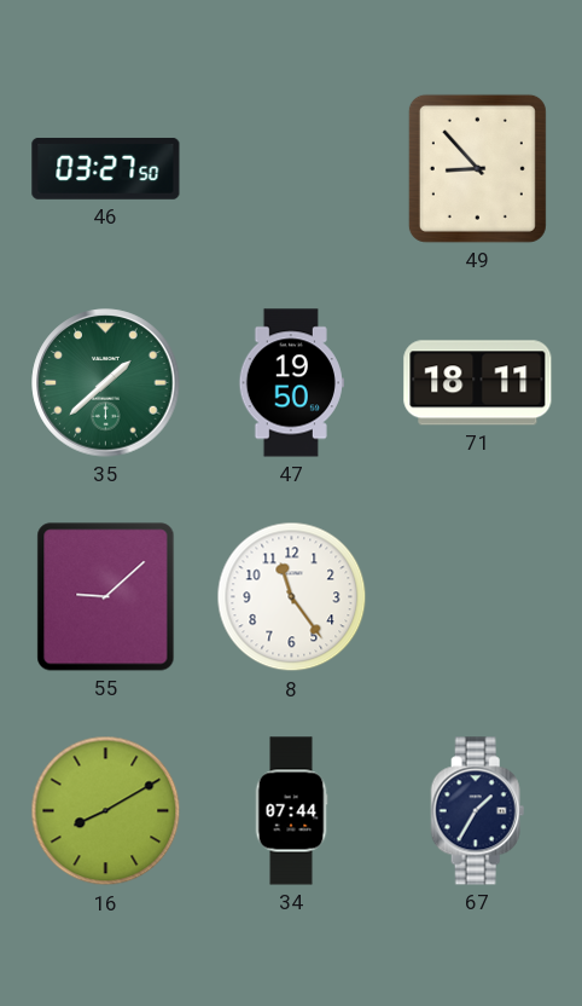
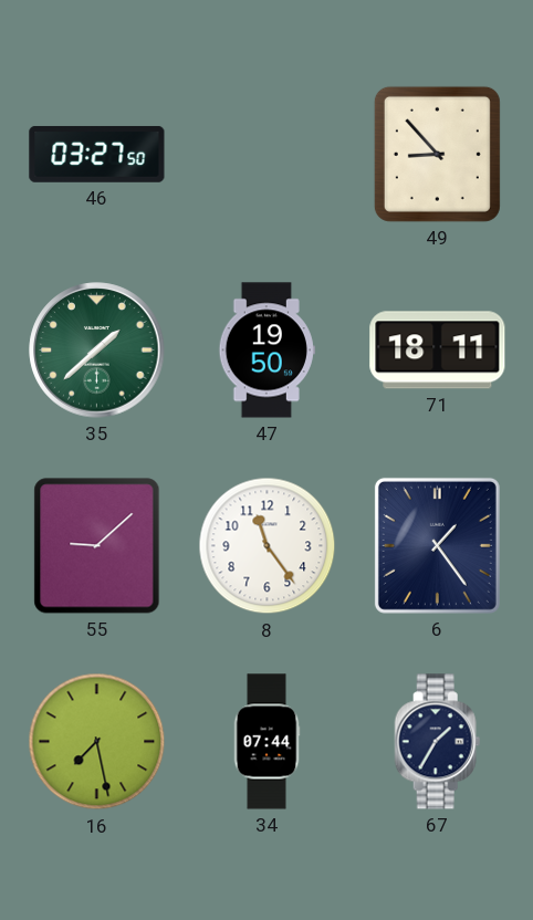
6: none -> 1:24
16: 8:10 -> 7:28
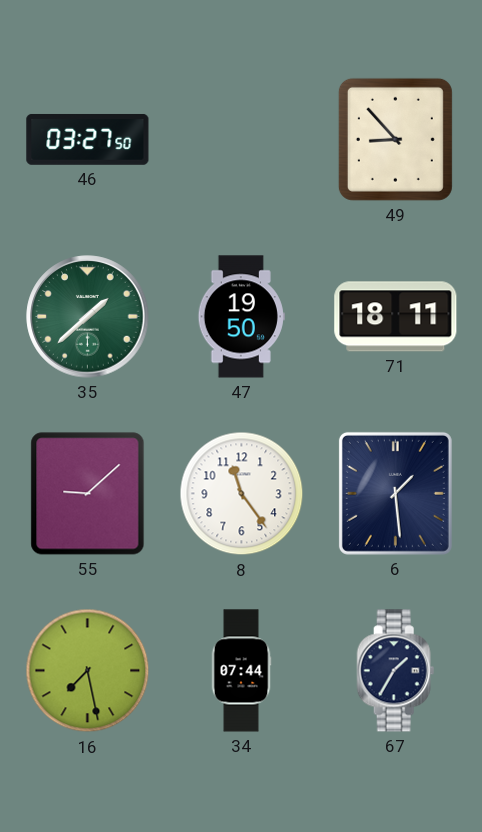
6: 1:24 -> 1:29
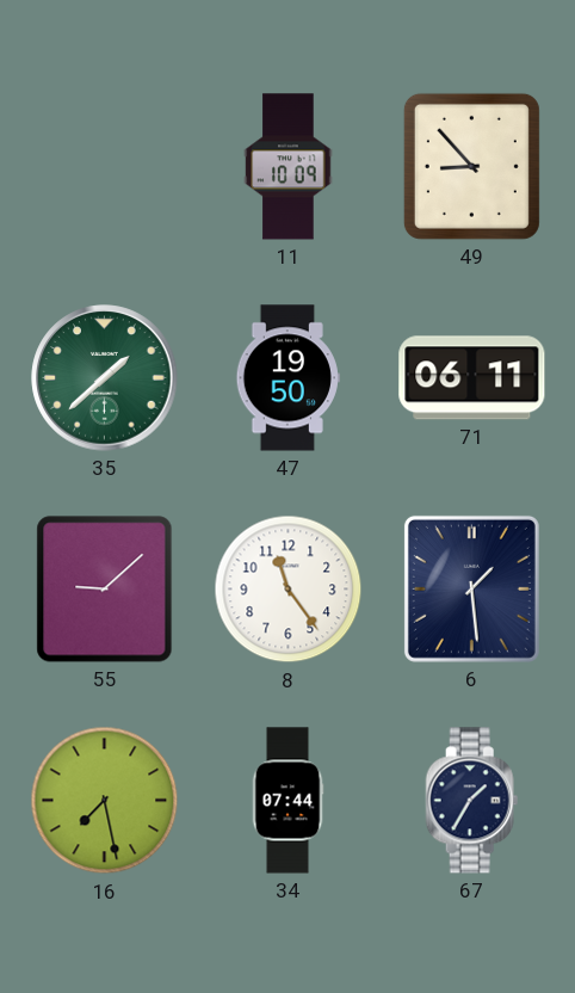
46: 03:27 -> none
11: none -> 10:09
71: 18:11 -> 06:11
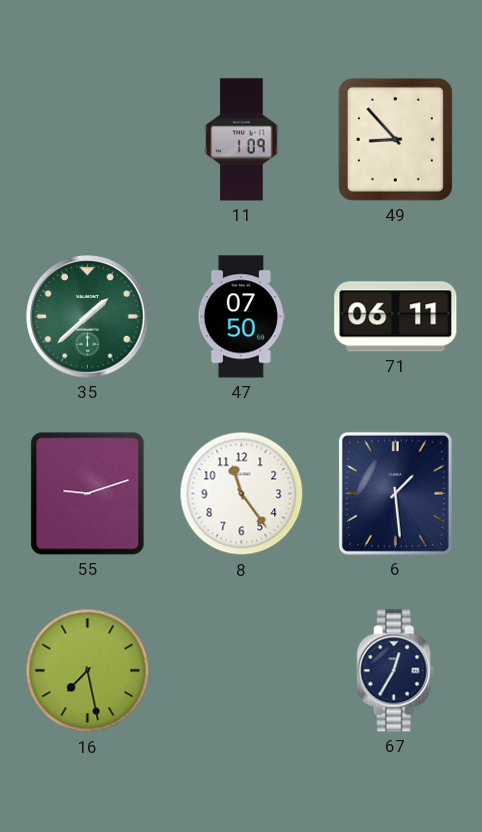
11: 10:09 -> 1:09
47: 19:50 -> 07:50
55: 9:08 -> 9:12
34: 07:44 -> none
67: 1:35 -> 12:35
